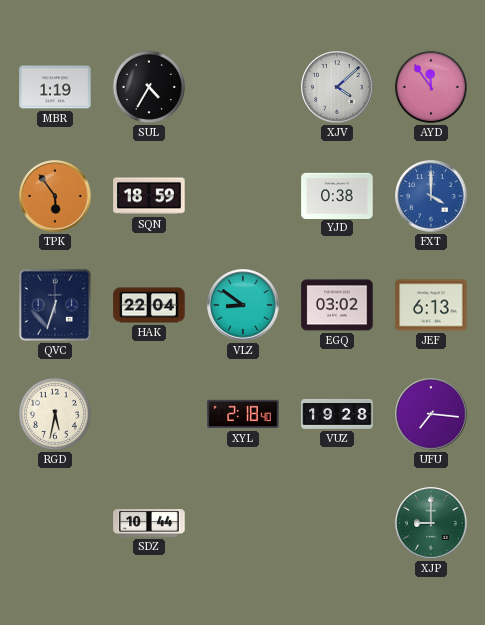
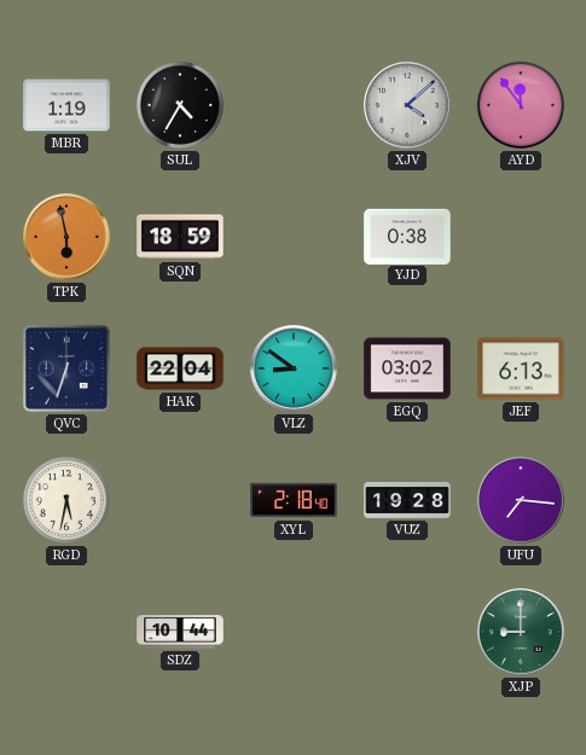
TPK: 5:54 -> 5:58
FXT: 4:00 -> none
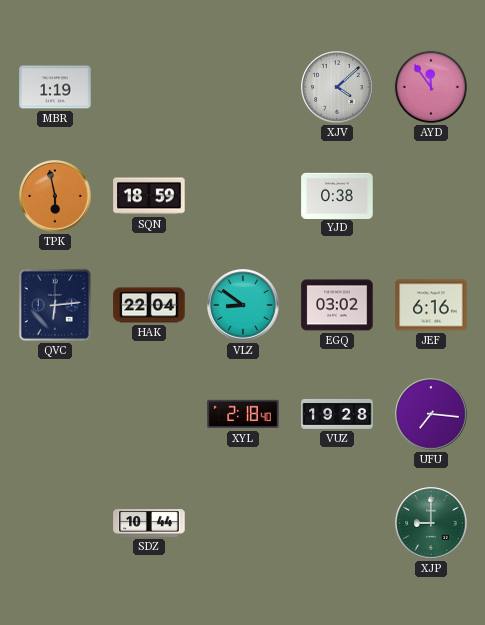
SUL: 4:35 -> none
QVC: 6:33 -> 6:14
JEF: 6:13 -> 6:16
RGD: 5:32 -> none
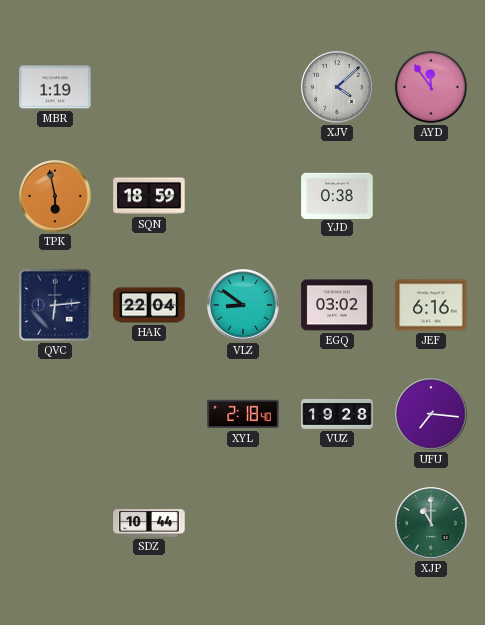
XJP: 9:00 -> 11:00
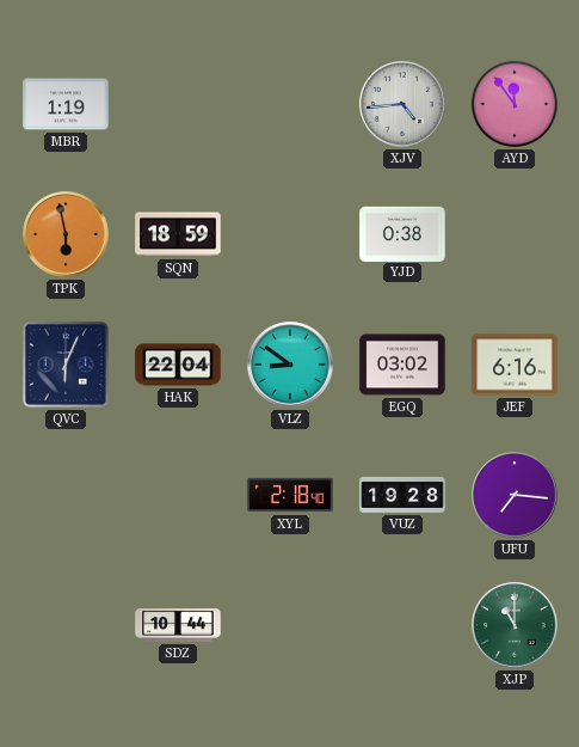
XJV: 4:08 -> 4:44
QVC: 6:14 -> 6:04
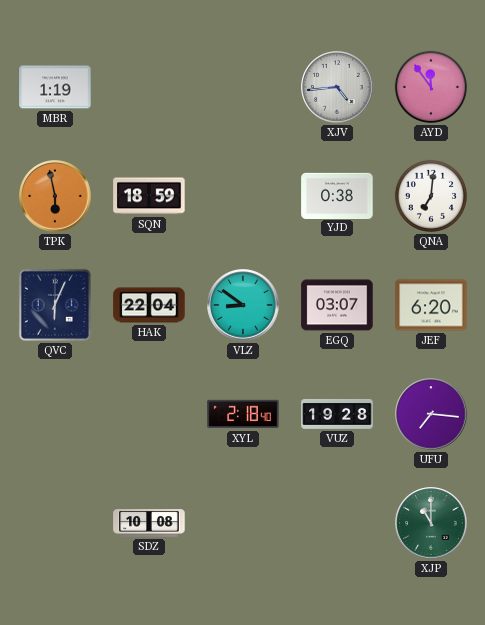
QNA: none -> 7:01
EGQ: 03:02 -> 03:07
JEF: 6:16 -> 6:20
SDZ: 10:44 -> 10:08
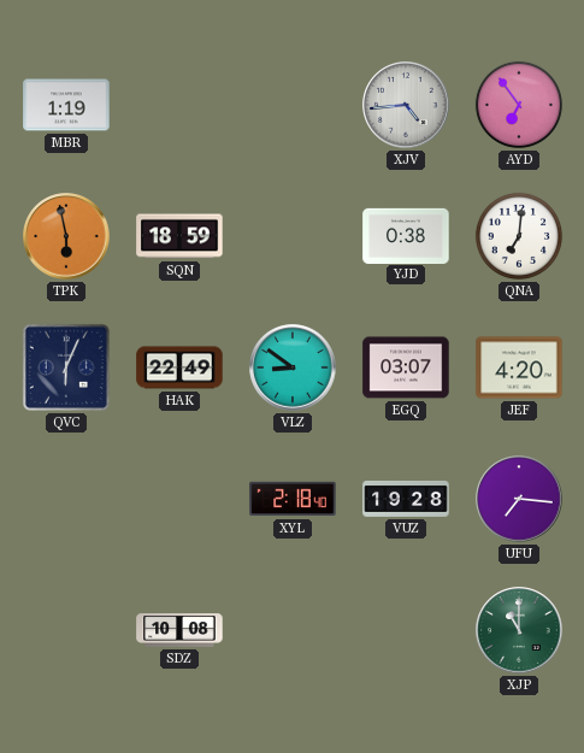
AYD: 11:54 -> 6:54
HAK: 22:04 -> 22:49
JEF: 6:20 -> 4:20
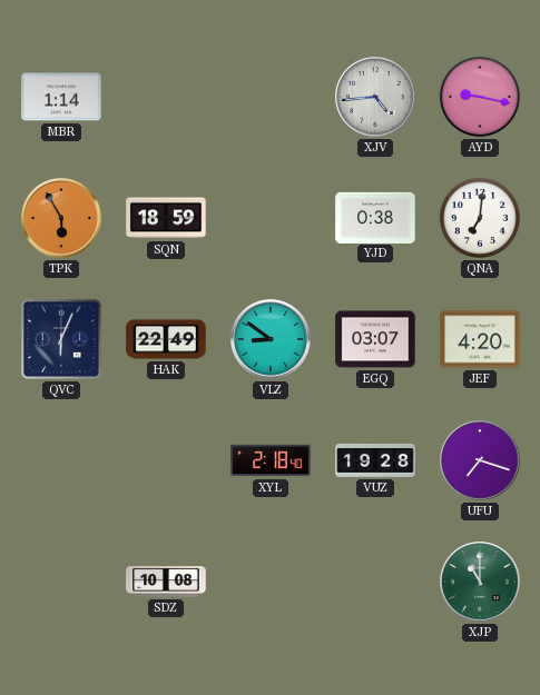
MBR: 1:19 -> 1:14
AYD: 6:54 -> 9:17
TPK: 5:58 -> 5:55
UFU: 7:16 -> 7:18
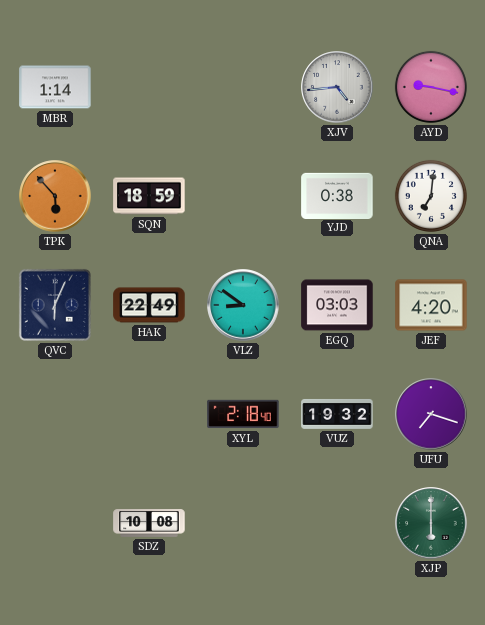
TPK: 5:55 -> 5:53
EGQ: 03:07 -> 03:03
VUZ: 19:28 -> 19:32
XJP: 11:00 -> 6:00
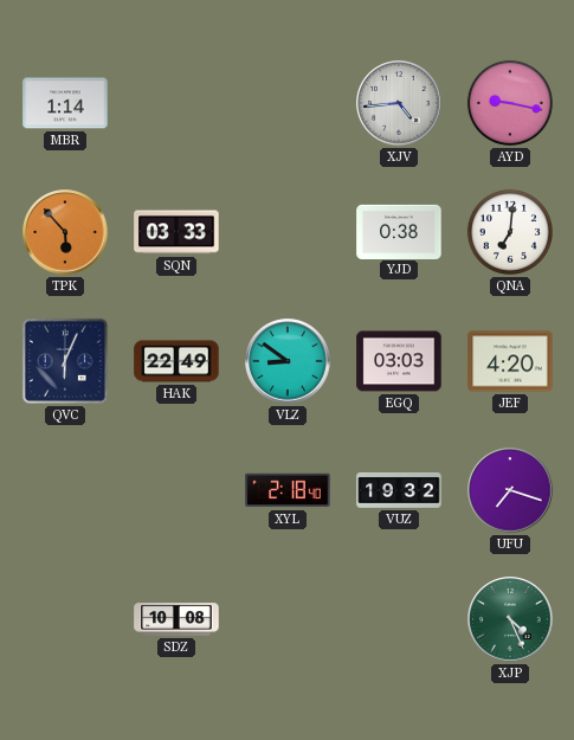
SQN: 18:59 -> 03:33
XJP: 6:00 -> 4:26
